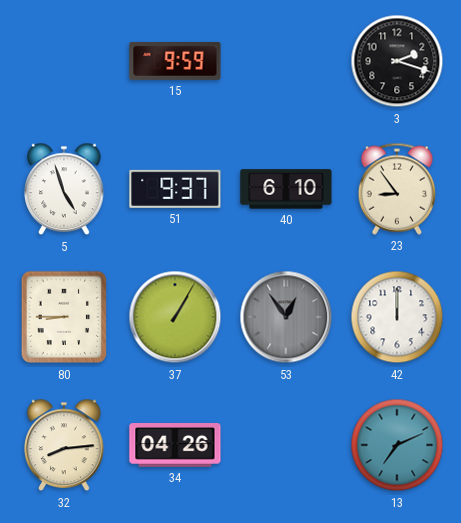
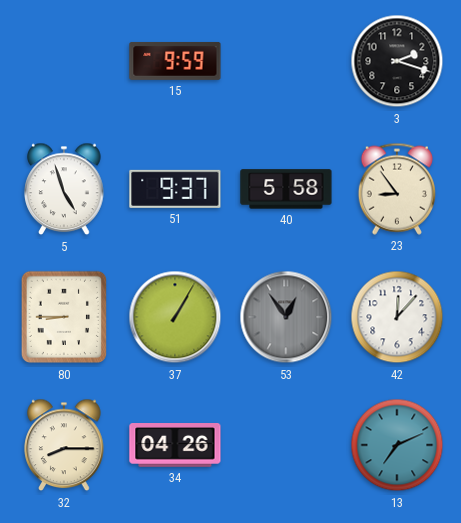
40: 6:10 -> 5:58
42: 12:00 -> 12:07
32: 8:14 -> 8:15
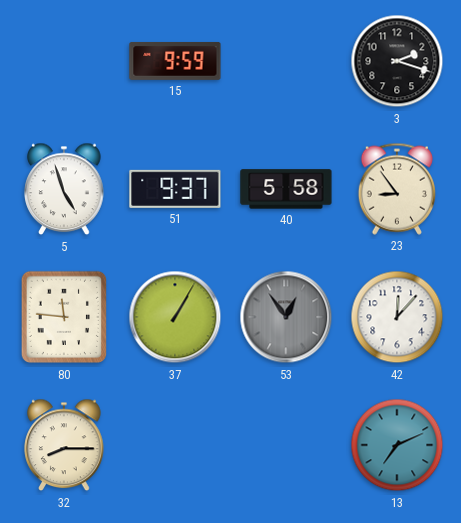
80: 8:45 -> 11:46
34: 04:26 -> none
